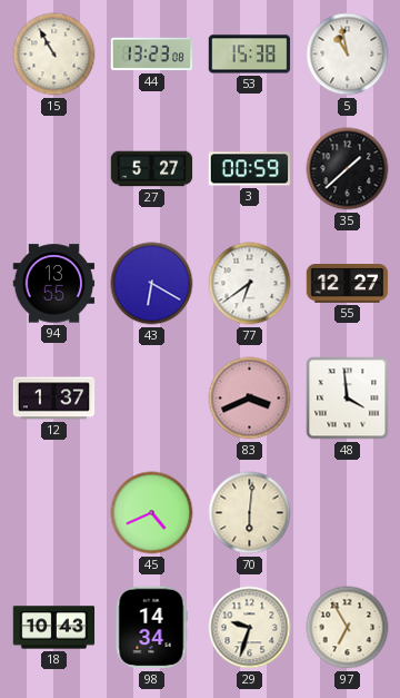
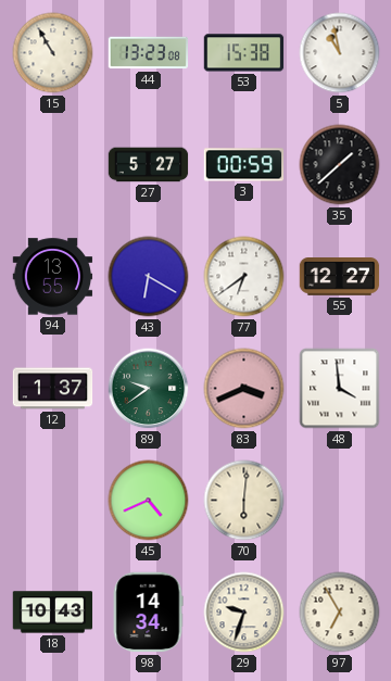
89: none -> 9:39
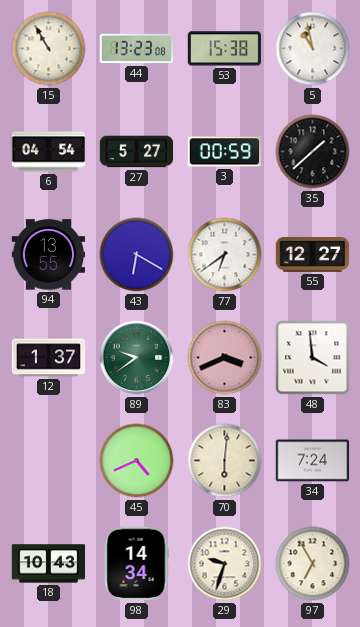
6: none -> 04:54
34: none -> 7:24
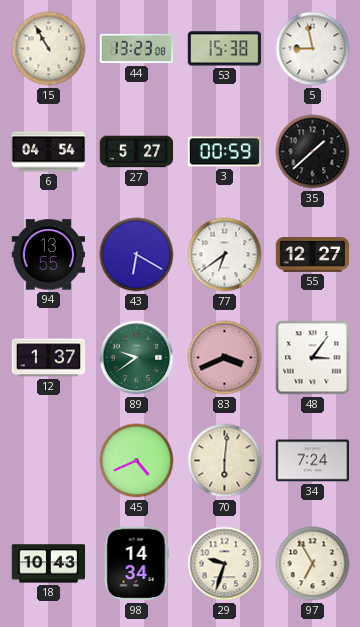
5: 10:58 -> 8:58
48: 3:59 -> 3:06
